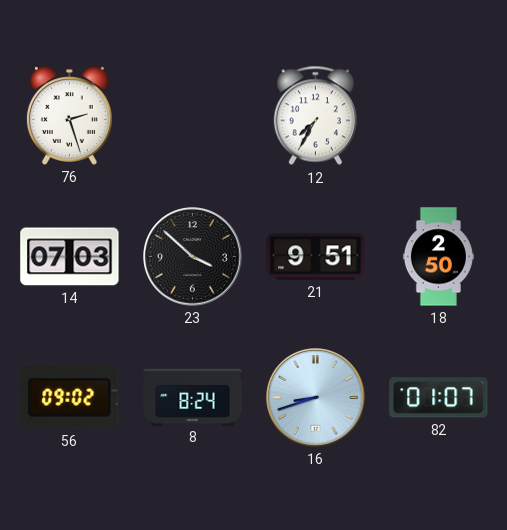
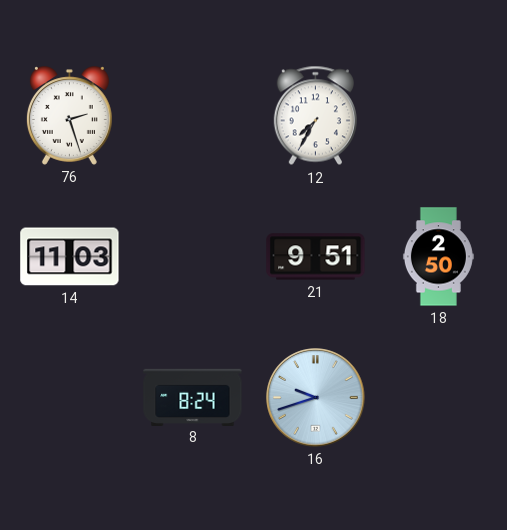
14: 07:03 -> 11:03
23: 3:52 -> none
56: 09:02 -> none
16: 8:42 -> 9:42
82: 01:07 -> none
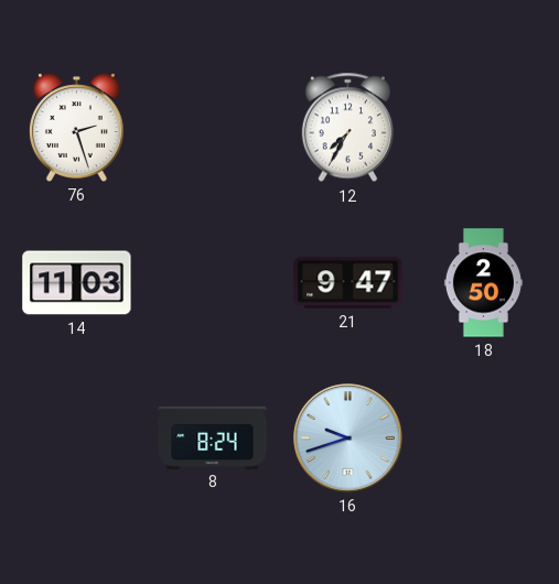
21: 9:51 -> 9:47
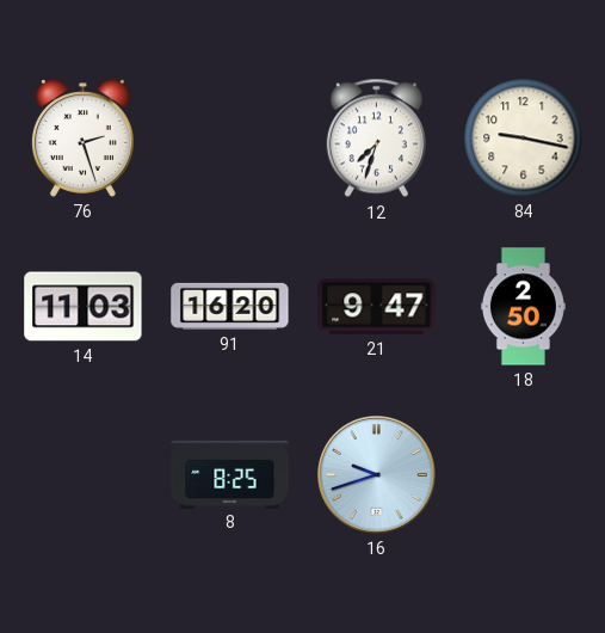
12: 7:35 -> 7:33
84: none -> 9:17
91: none -> 16:20
8: 8:24 -> 8:25
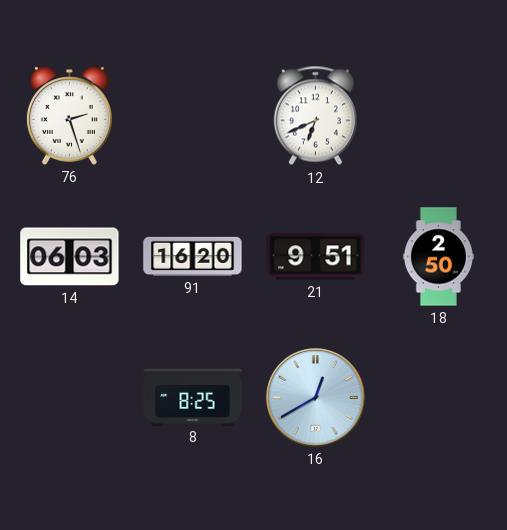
12: 7:33 -> 6:41
84: 9:17 -> none
14: 11:03 -> 06:03
21: 9:47 -> 9:51
16: 9:42 -> 12:40
